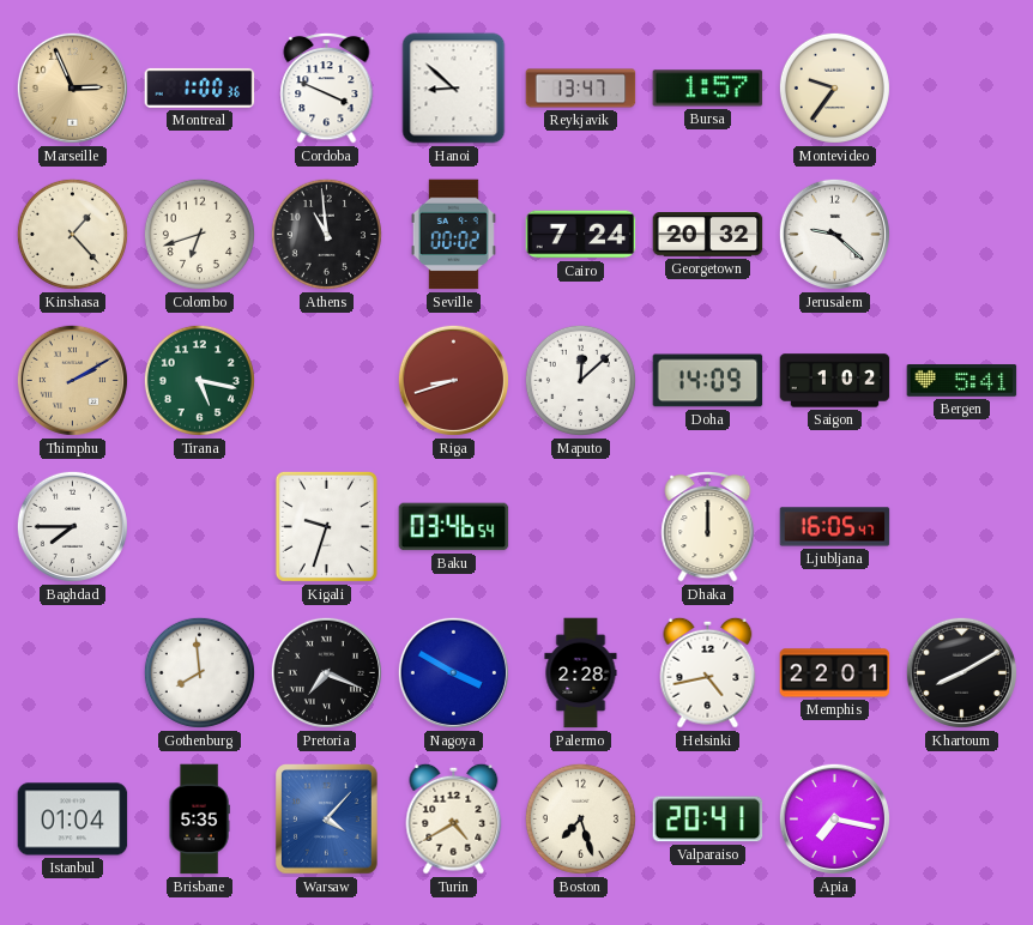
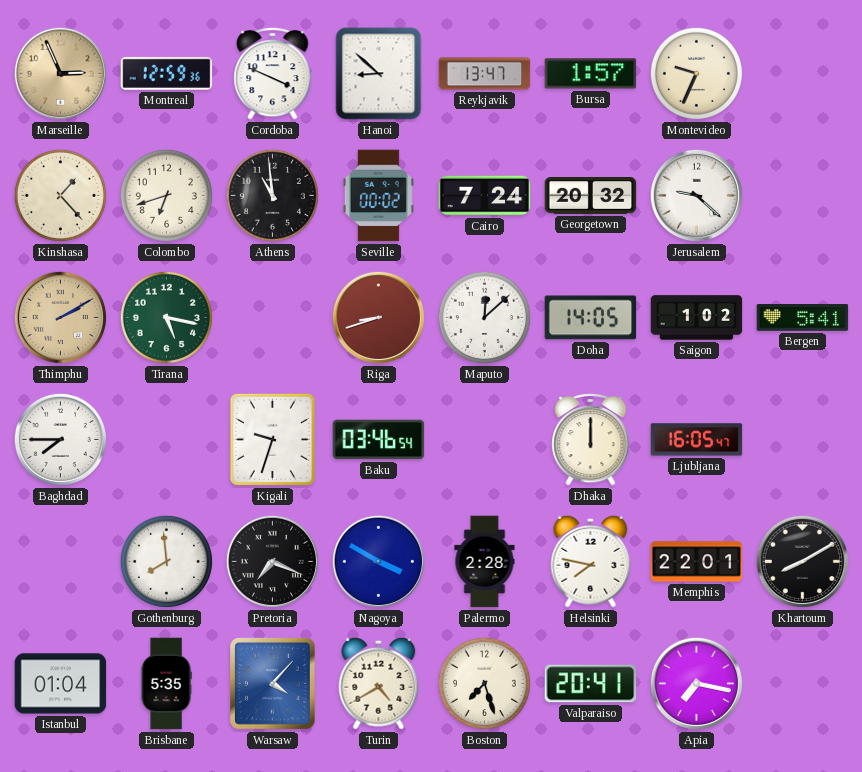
Montreal: 1:00 -> 12:59
Montevideo: 9:36 -> 9:34
Doha: 14:09 -> 14:05
Helsinki: 4:43 -> 7:47
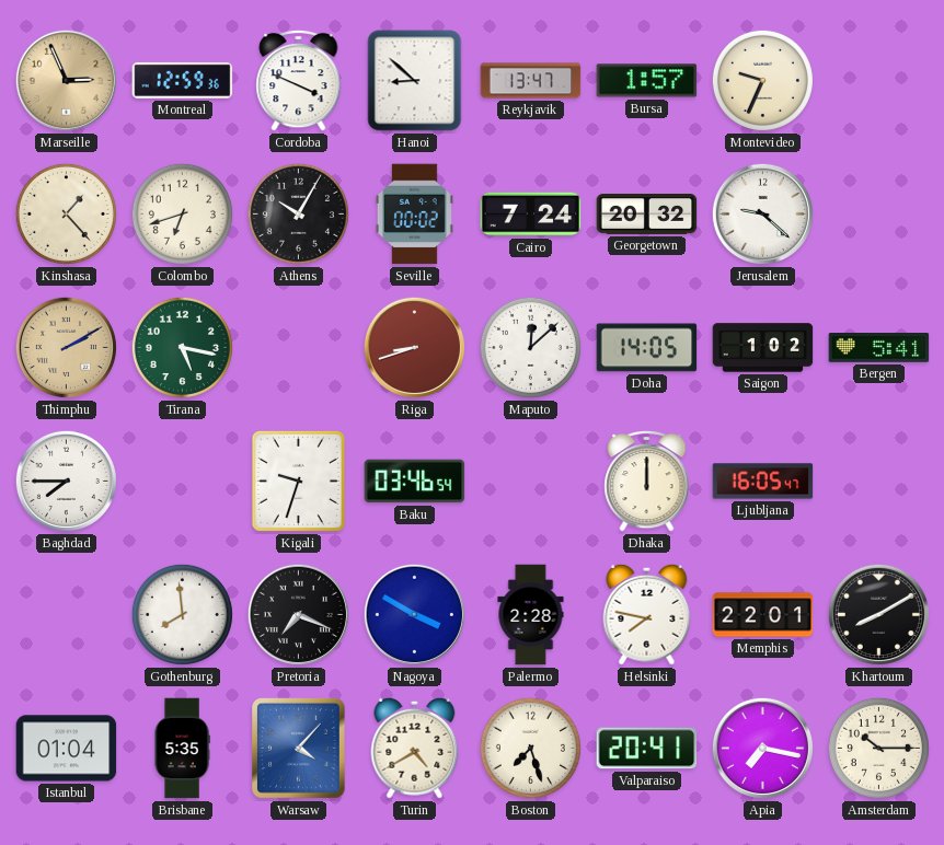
Athens: 10:59 -> 10:05
Amsterdam: none -> 10:15
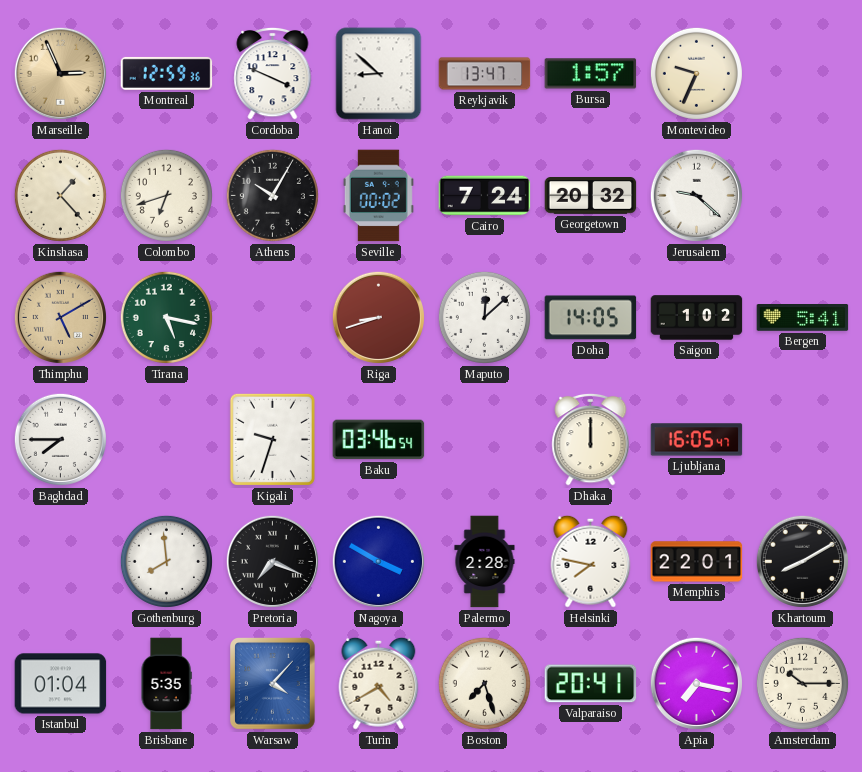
Thimphu: 2:10 -> 5:10
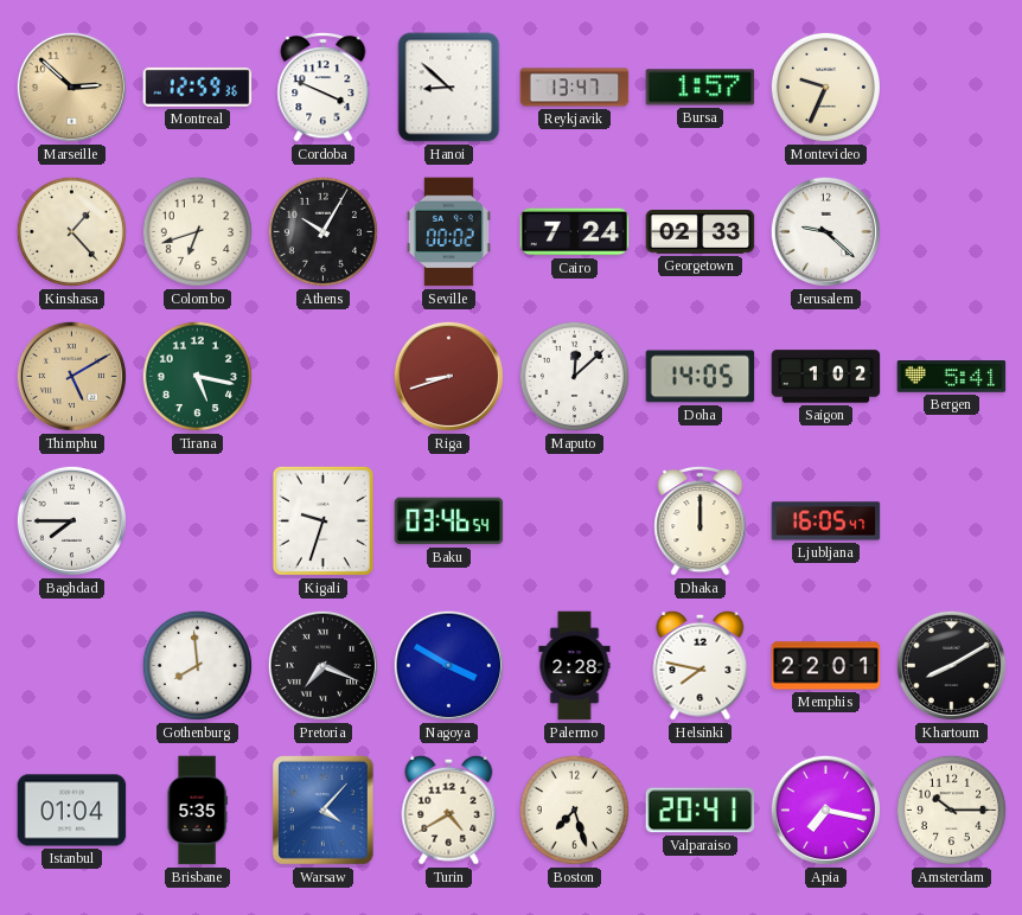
Marseille: 2:56 -> 2:52
Georgetown: 20:32 -> 02:33
